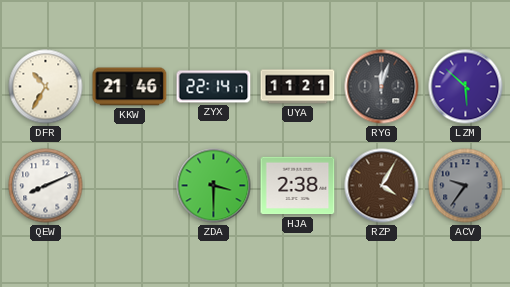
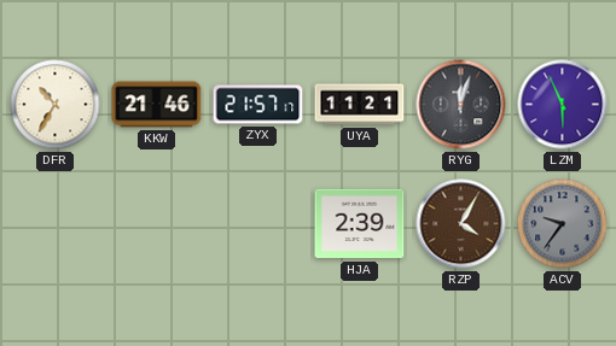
ZYX: 22:14 -> 21:57
LZM: 5:52 -> 5:56
QEW: 8:11 -> none
ZDA: 3:30 -> none
HJA: 2:38 -> 2:39
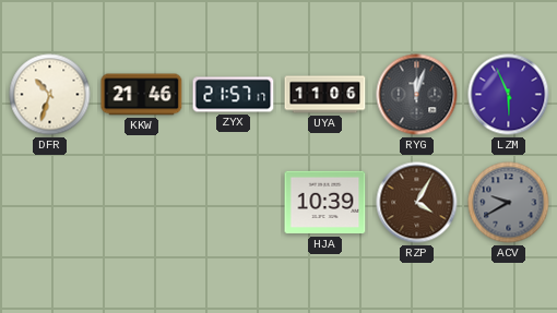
DFR: 10:35 -> 10:33
UYA: 11:21 -> 11:06
HJA: 2:39 -> 10:39
ACV: 9:36 -> 9:40
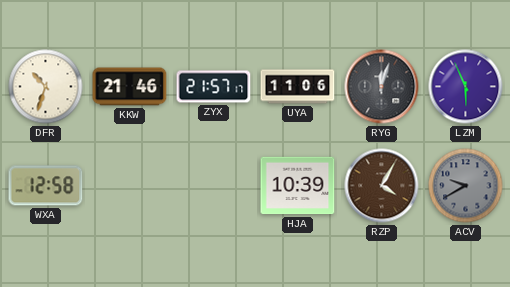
WXA: none -> 12:58
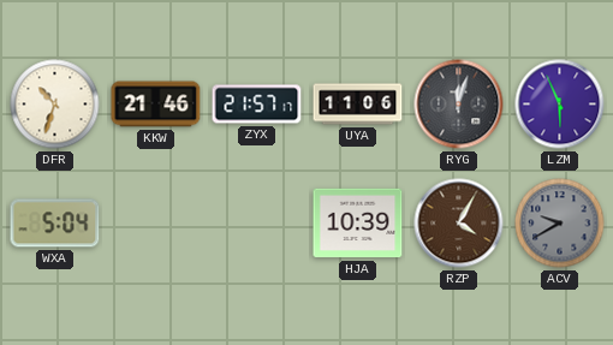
WXA: 12:58 -> 5:04
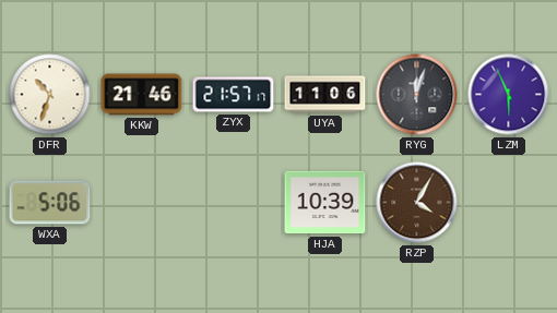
WXA: 5:04 -> 5:06
ACV: 9:40 -> none
